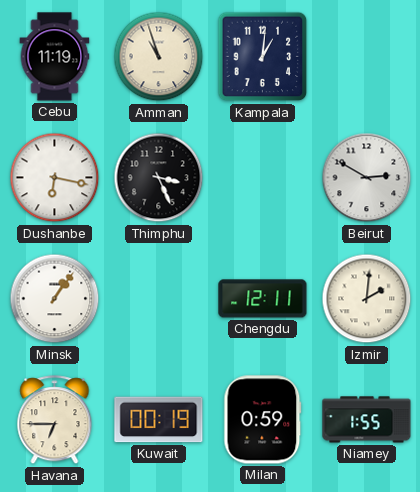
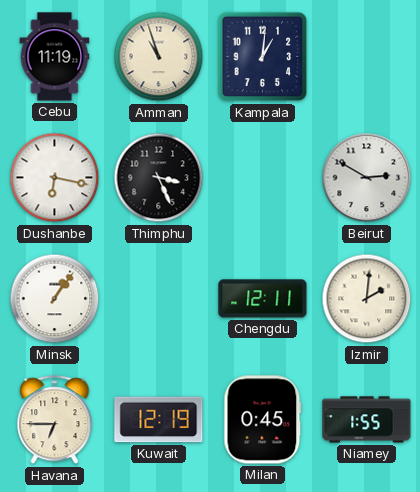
Kuwait: 00:19 -> 12:19
Milan: 0:59 -> 0:45
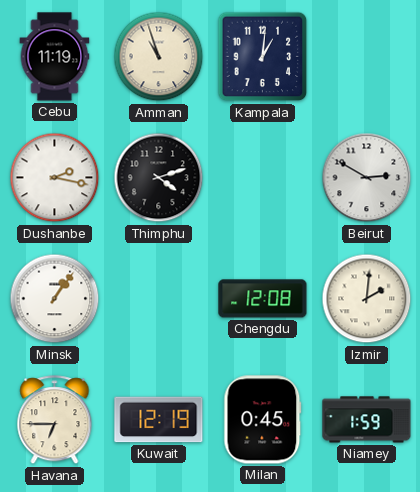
Dushanbe: 6:17 -> 2:17
Thimphu: 3:26 -> 4:12
Chengdu: 12:11 -> 12:08
Niamey: 1:55 -> 1:59
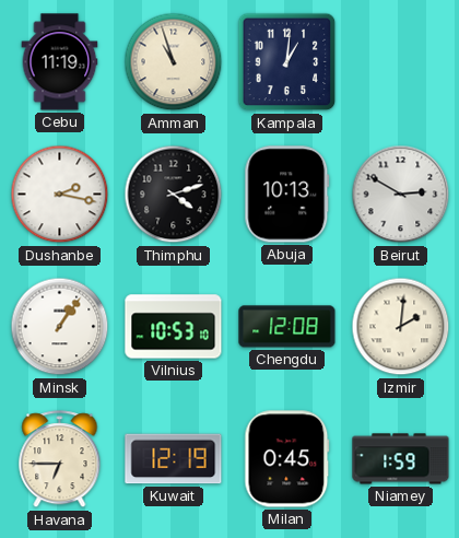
Abuja: none -> 10:13
Vilnius: none -> 10:53
